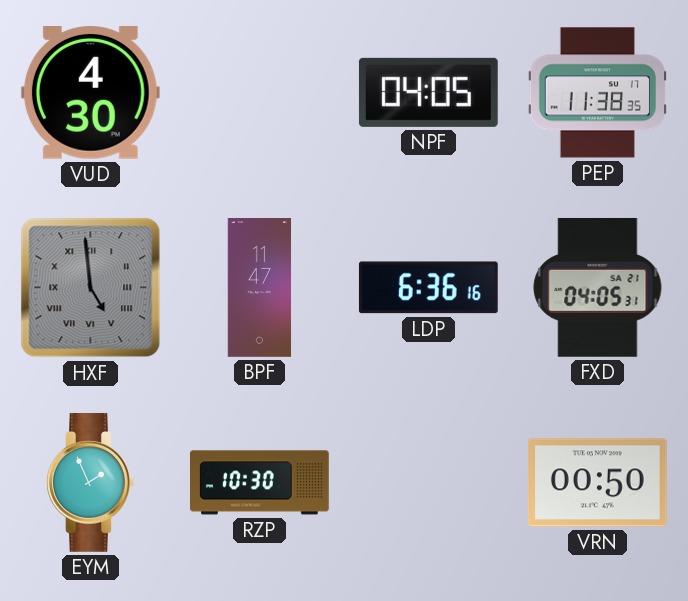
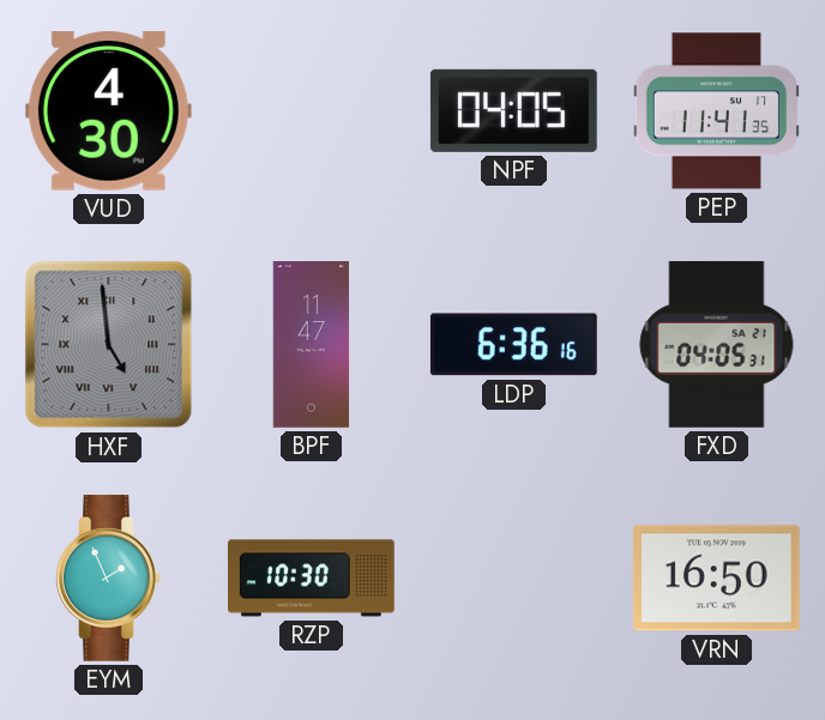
PEP: 11:38 -> 11:41
VRN: 00:50 -> 16:50
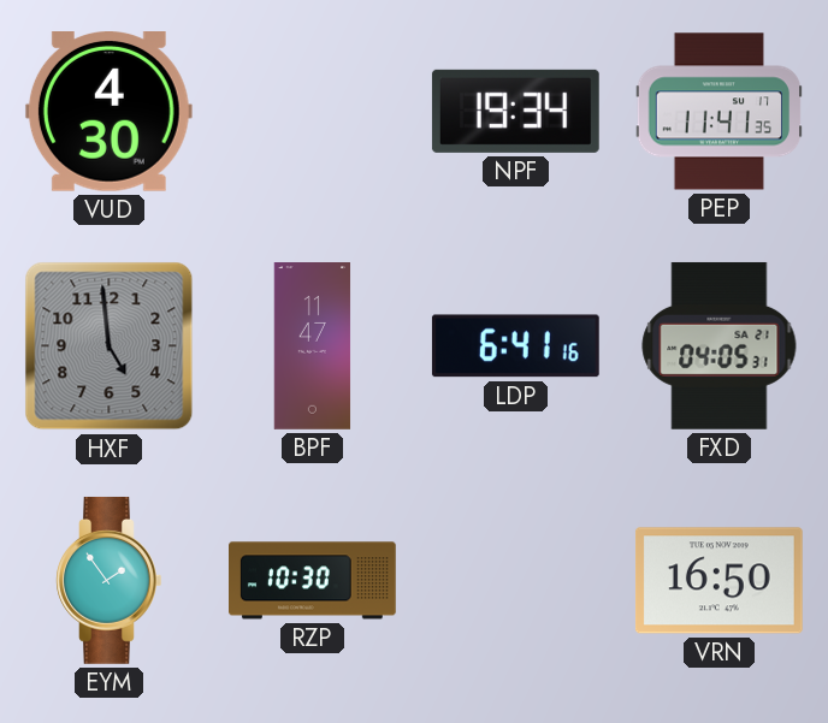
NPF: 04:05 -> 19:34
HXF numerals: Roman -> Arabic
LDP: 6:36 -> 6:41
EYM: 1:56 -> 1:54
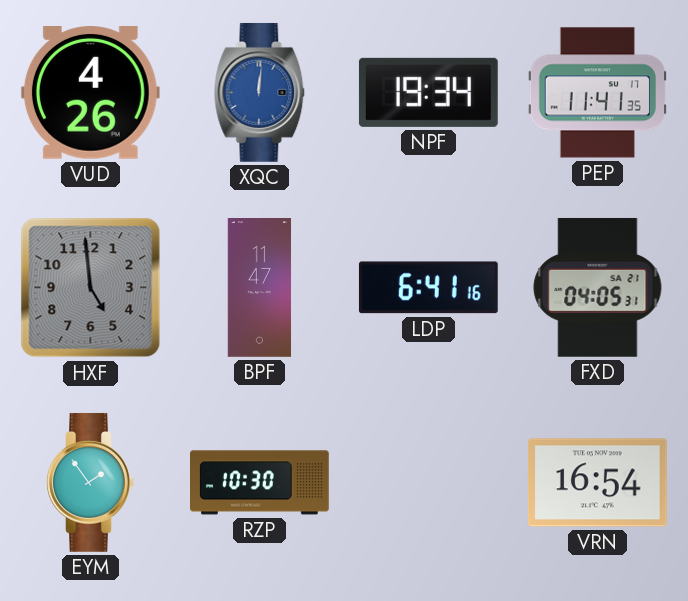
VUD: 4:30 -> 4:26
XQC: none -> 12:01
VRN: 16:50 -> 16:54
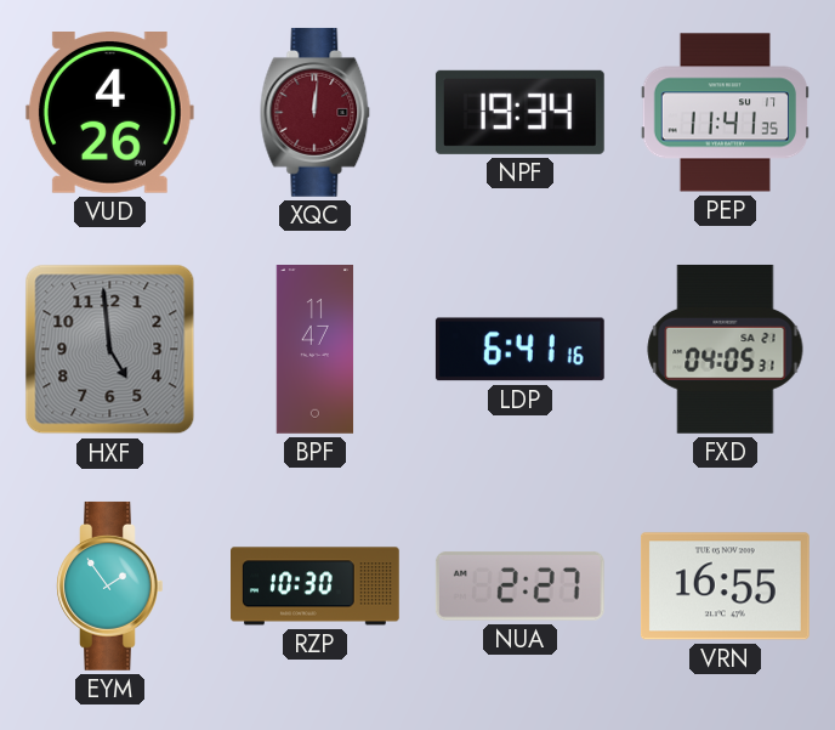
XQC dial: blue -> burgundy
NUA: none -> 2:27
VRN: 16:54 -> 16:55
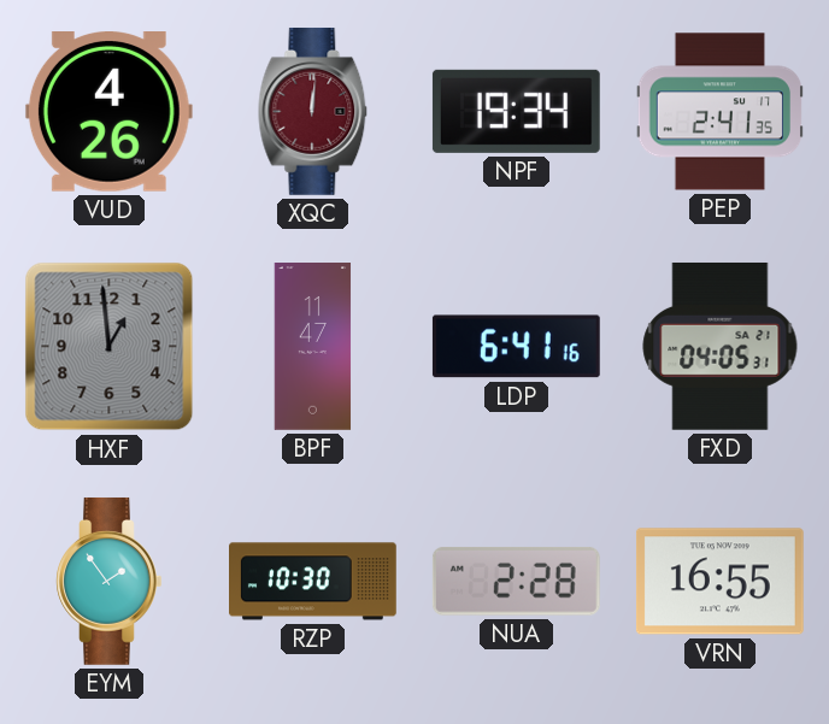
PEP: 11:41 -> 2:41
HXF: 4:59 -> 12:59
NUA: 2:27 -> 2:28
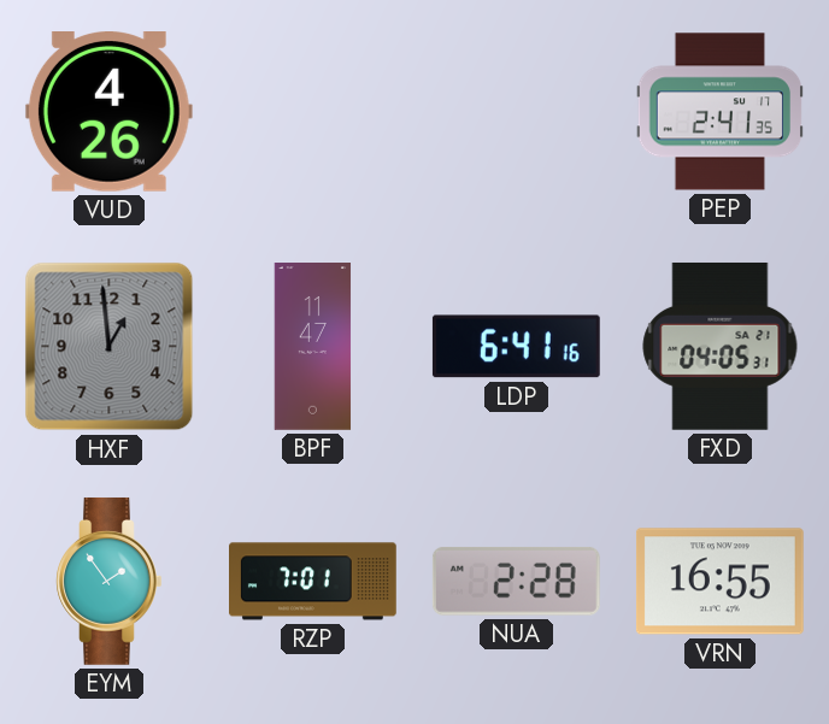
XQC: 12:01 -> none
NPF: 19:34 -> none
RZP: 10:30 -> 7:01
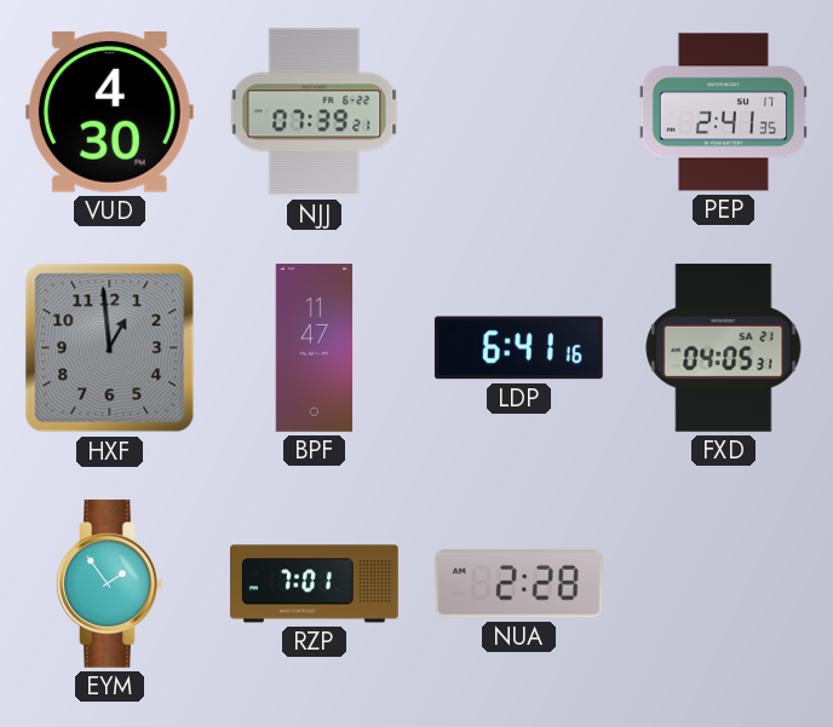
VUD: 4:26 -> 4:30
NJJ: none -> 07:39
VRN: 16:55 -> none
